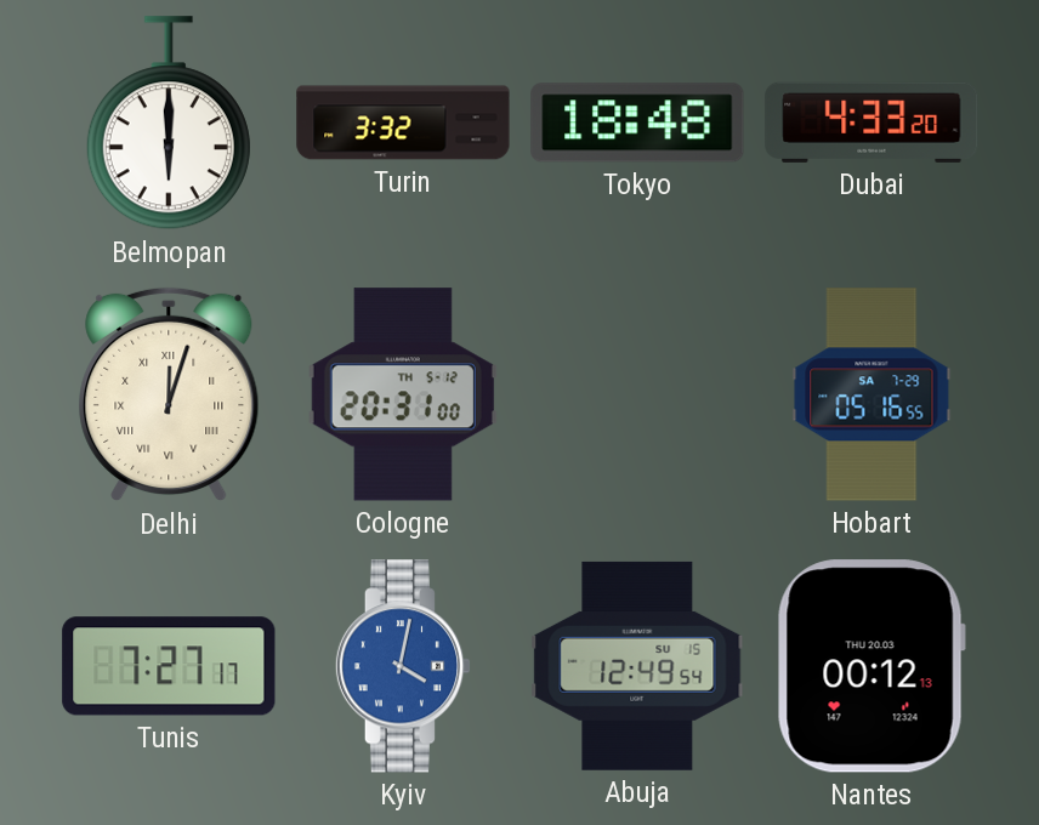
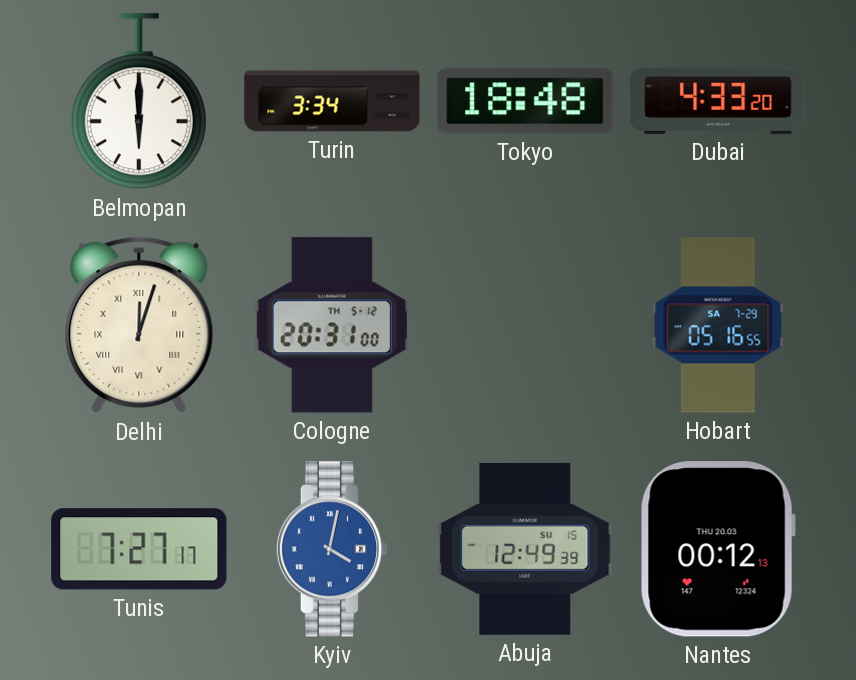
Turin: 3:32 -> 3:34
Abuja: 12:49:54 -> 12:49:39
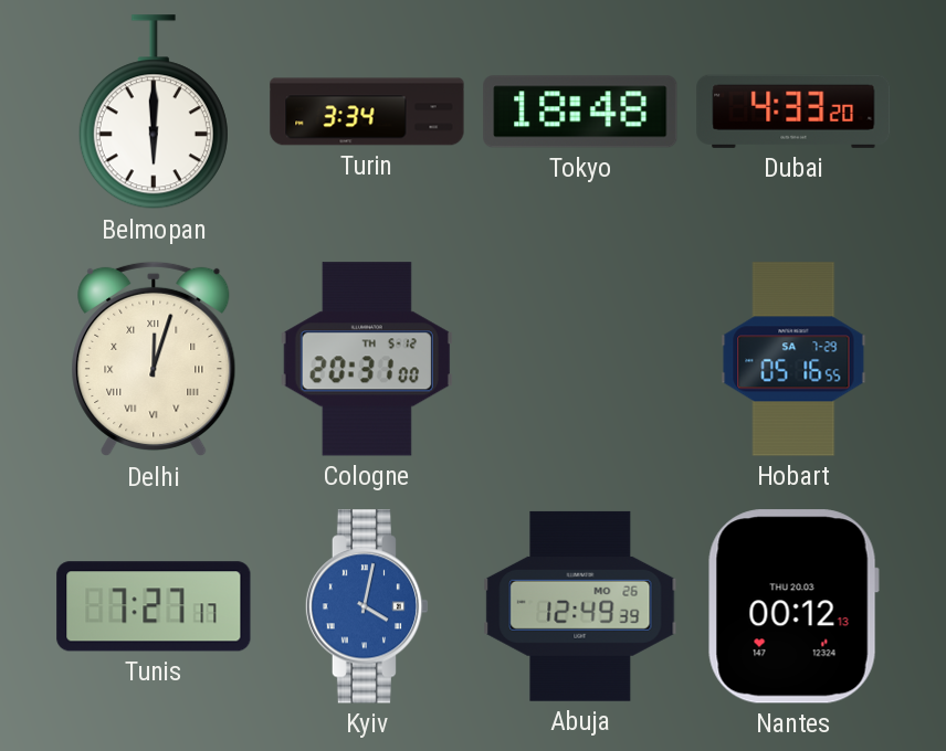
Abuja date: SU 15 -> MO 26
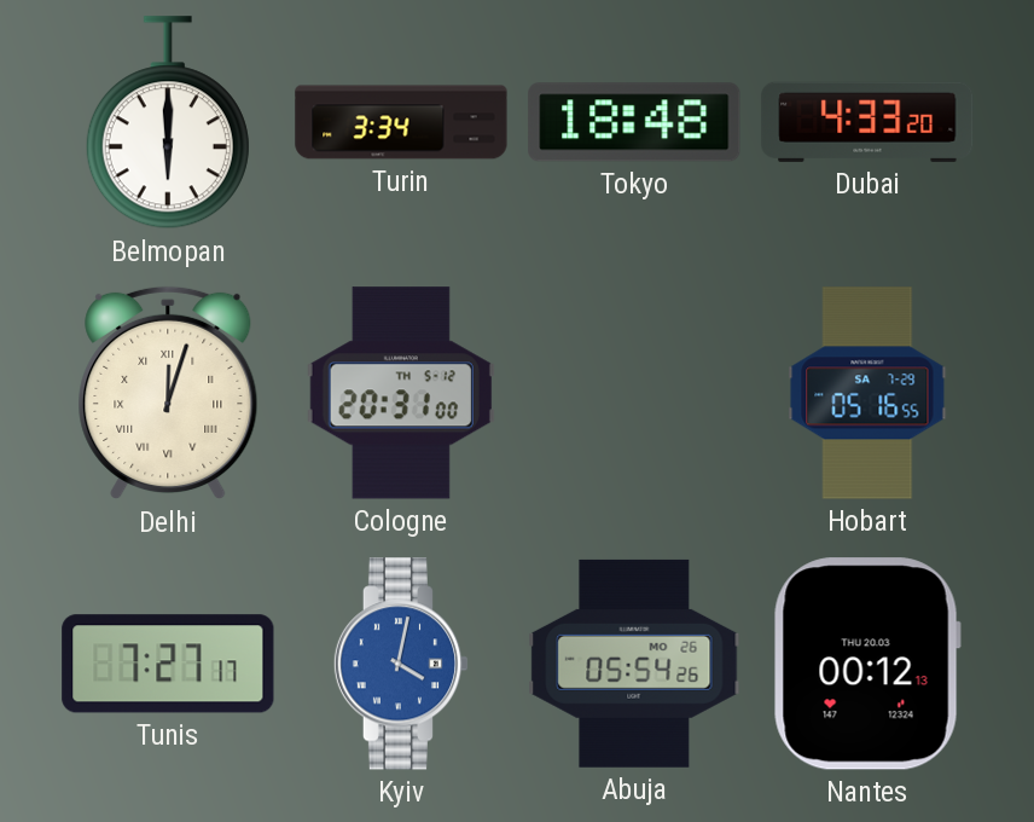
Abuja: 12:49 -> 05:54
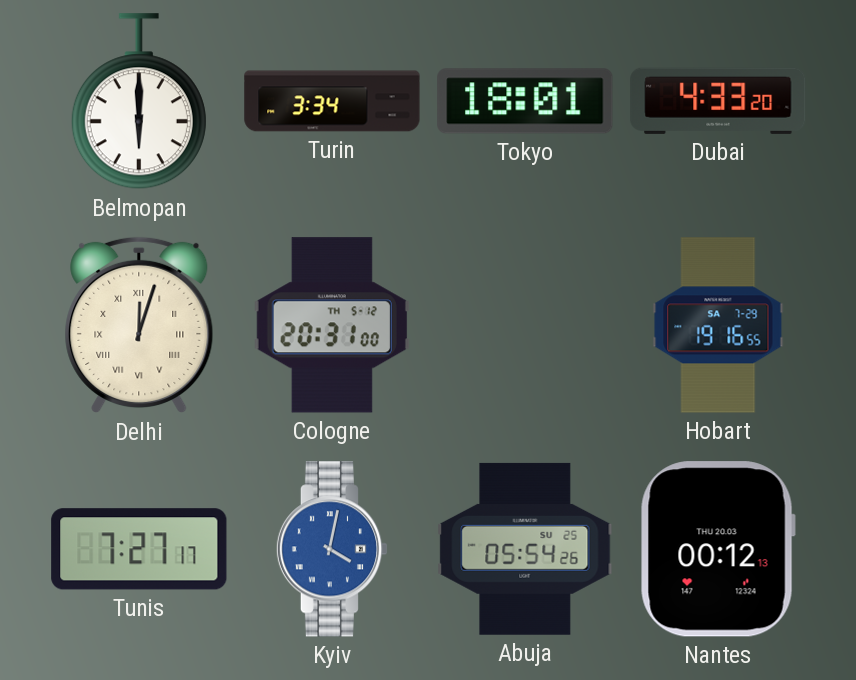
Tokyo: 18:48 -> 18:01
Hobart: 05:16 -> 19:16
Abuja date: MO 26 -> SU 25
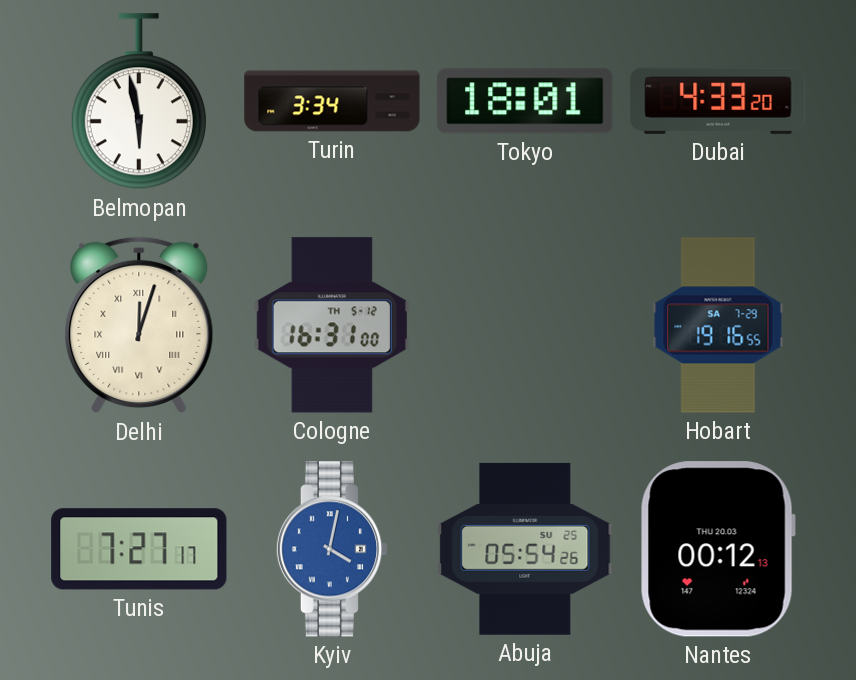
Belmopan: 6:00 -> 5:58
Cologne: 20:31 -> 16:31
